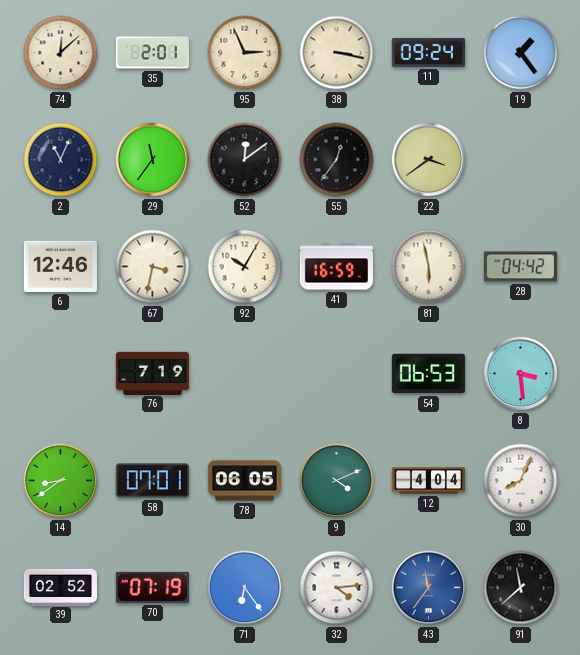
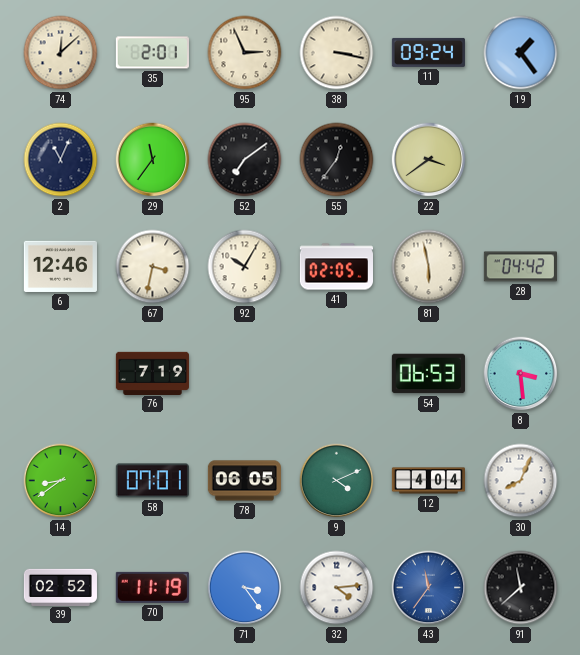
52: 12:09 -> 7:09
41: 16:59 -> 02:05
70: 07:19 -> 11:19
71: 6:24 -> 3:24
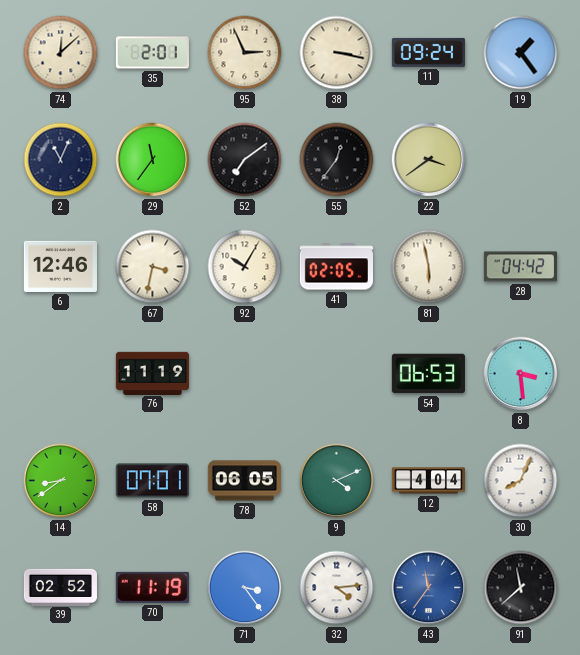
76: 7:19 -> 11:19
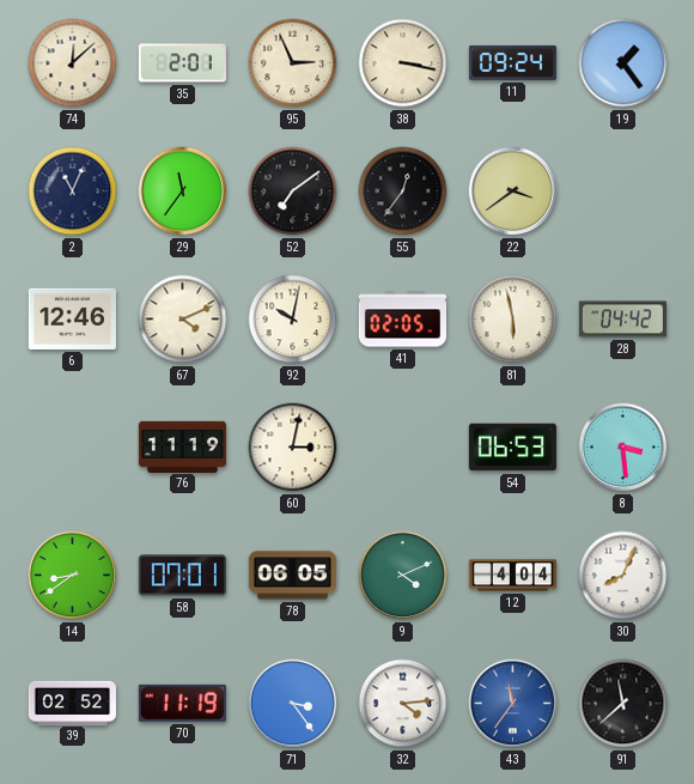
67: 3:32 -> 4:11
92: 10:05 -> 10:02
60: none -> 3:02
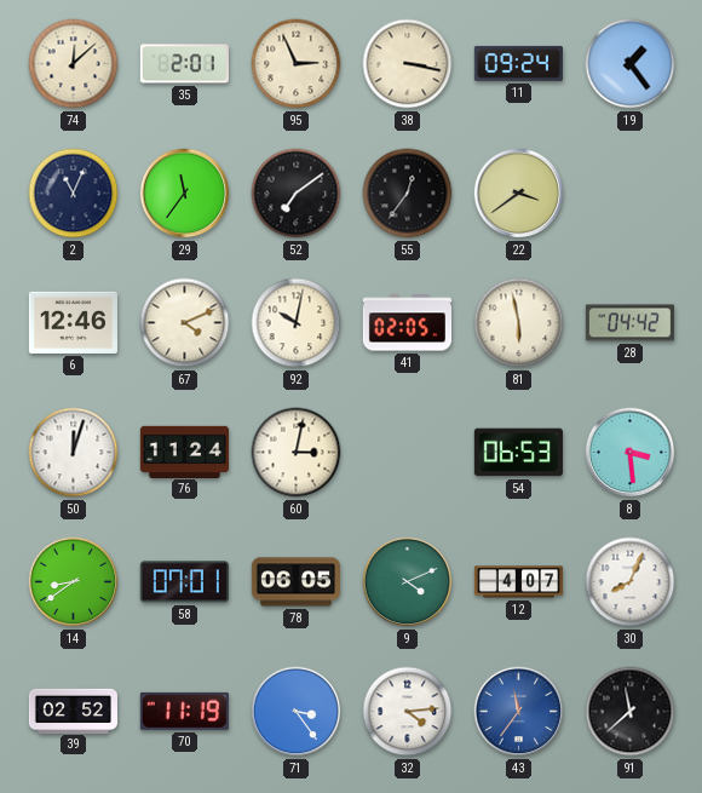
50: none -> 12:03
76: 11:19 -> 11:24
12: 4:04 -> 4:07
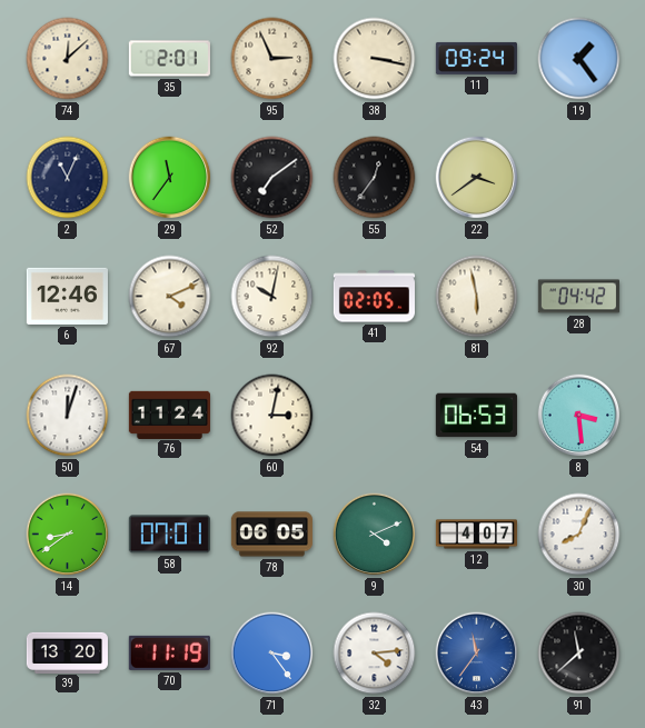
39: 02:52 -> 13:20
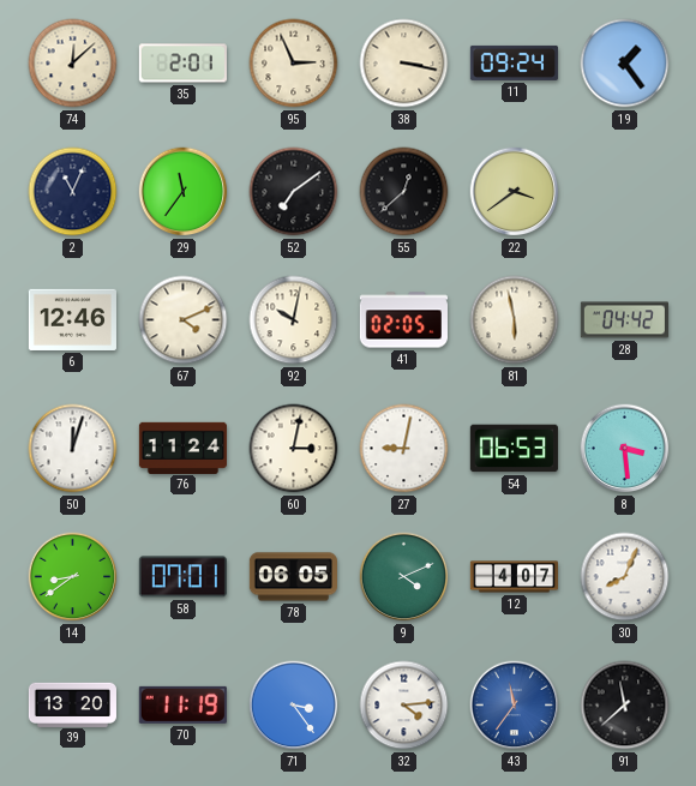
55: 12:36 -> 12:38
27: none -> 9:02
